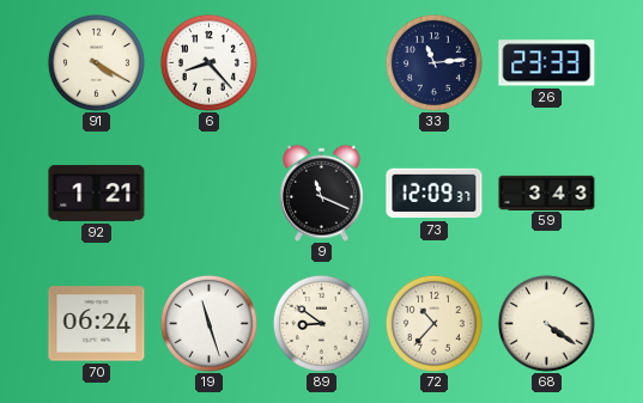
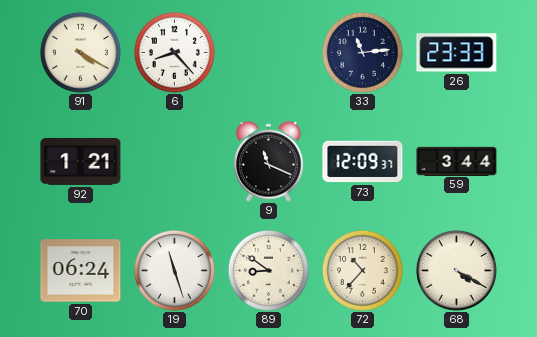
59: 3:43 -> 3:44
68: 4:21 -> 4:20
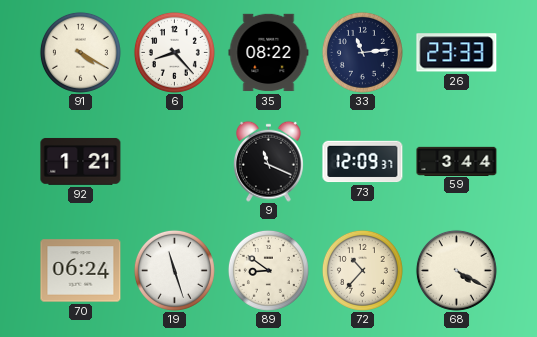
35: none -> 08:22
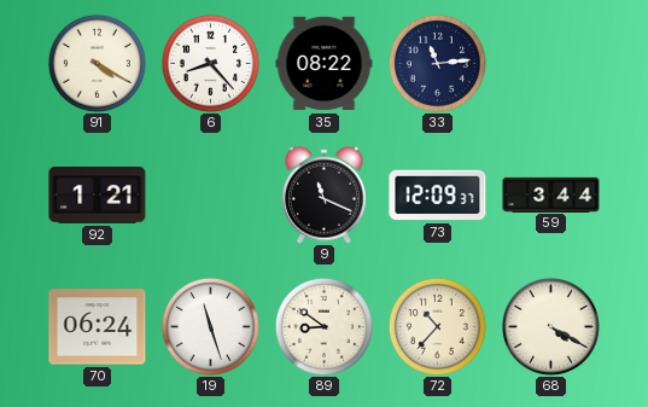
26: 23:33 -> none
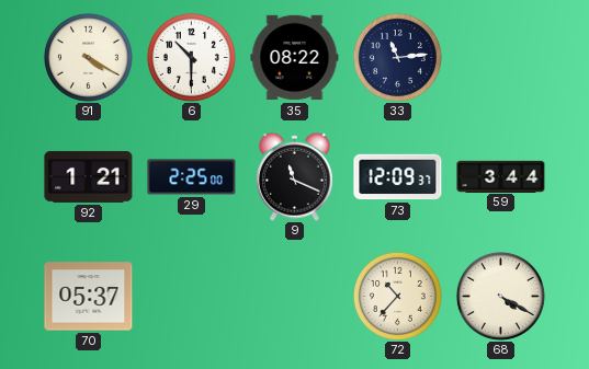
6: 8:23 -> 10:30
29: none -> 2:25
70: 06:24 -> 05:37
19: 11:27 -> none
89: 8:51 -> none
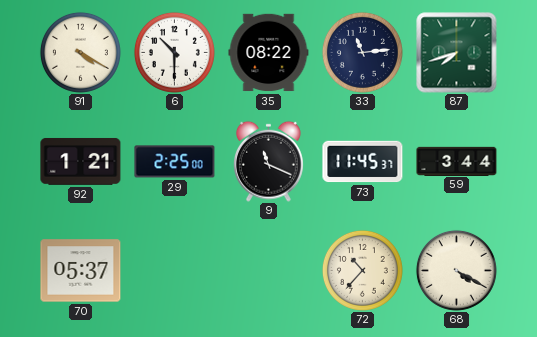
87: none -> 7:42
73: 12:09 -> 11:45
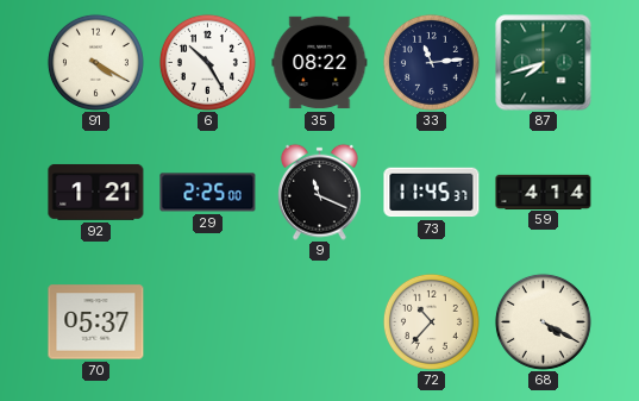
6: 10:30 -> 10:25
59: 3:44 -> 4:14
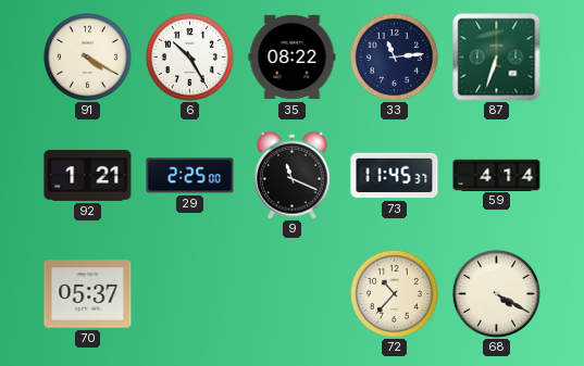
87: 7:42 -> 6:33
